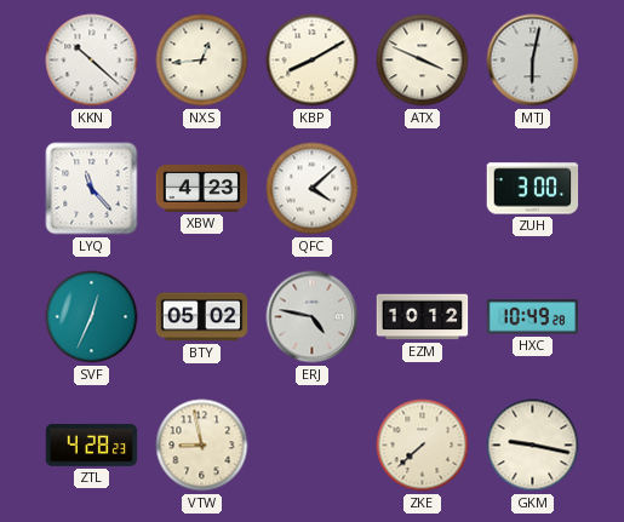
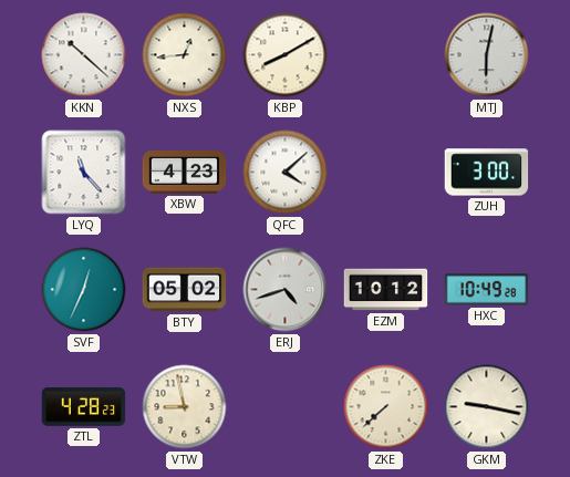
ATX: 3:49 -> none
ERJ: 4:47 -> 4:42
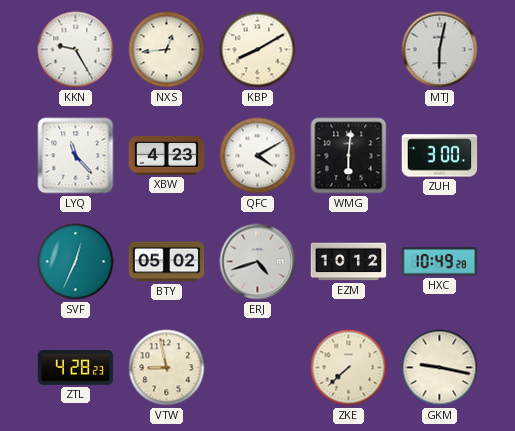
KKN: 10:22 -> 9:25
QFC: 4:08 -> 4:10
WMG: none -> 6:01
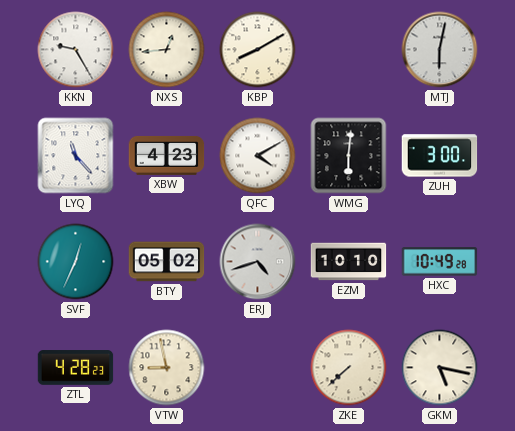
EZM: 10:12 -> 10:10
GKM: 9:17 -> 5:17
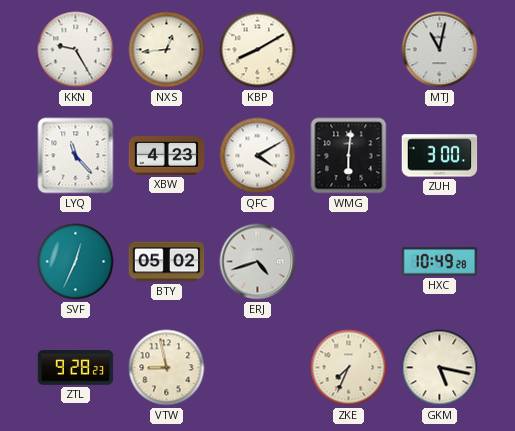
MTJ: 6:02 -> 11:02
EZM: 10:10 -> none
ZTL: 4:28 -> 9:28
ZKE: 7:38 -> 7:34
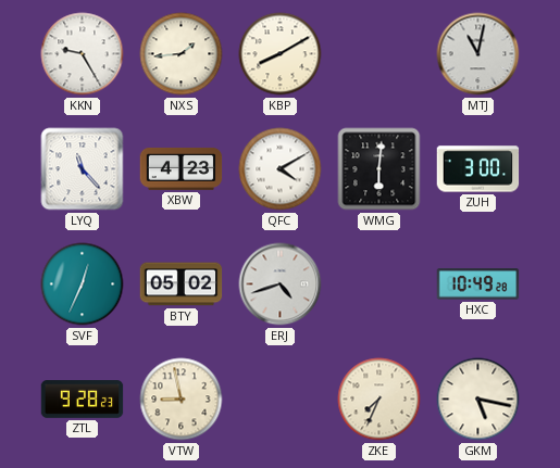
NXS: 12:44 -> 1:44
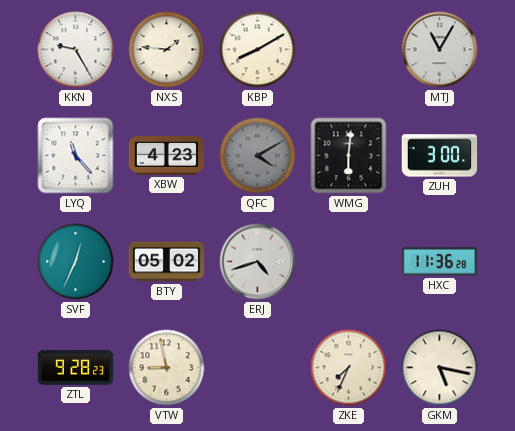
NXS: 1:44 -> 1:46
MTJ: 11:02 -> 11:05
QFC dial: white -> grey
HXC: 10:49 -> 11:36
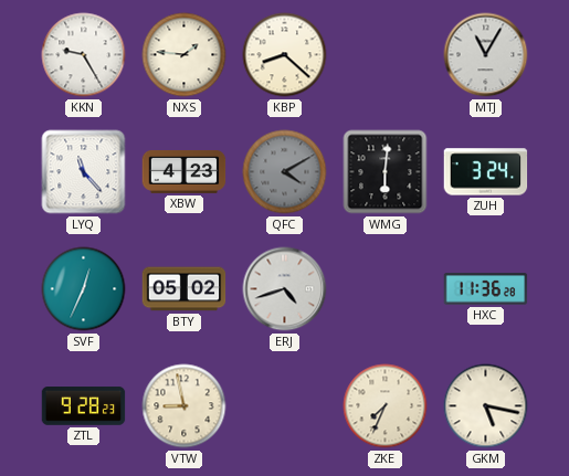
KBP: 8:10 -> 8:22
ZUH: 3:00 -> 3:24
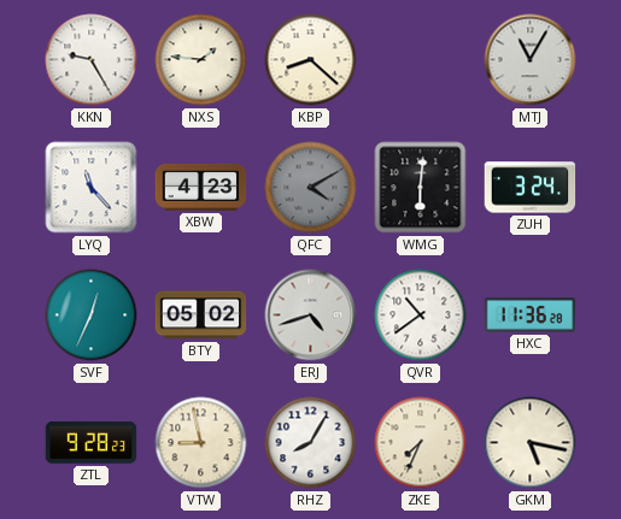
QVR: none -> 10:39
RHZ: none -> 8:05
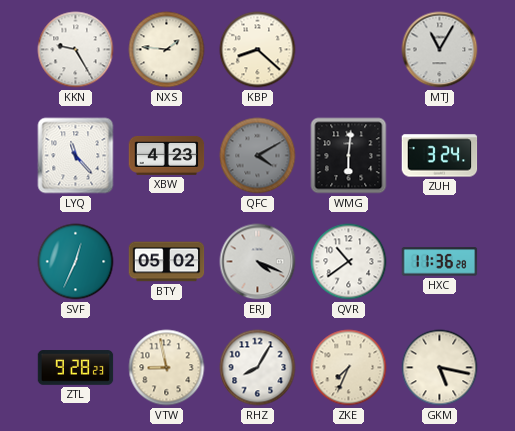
ERJ: 4:42 -> 4:19
